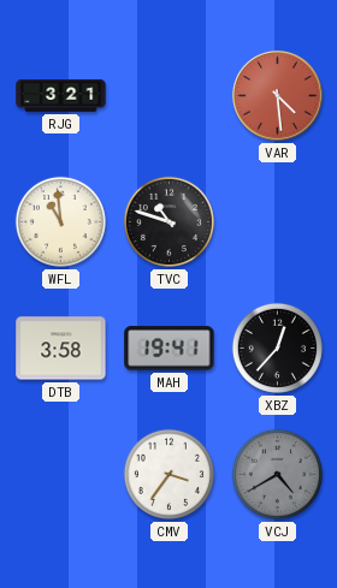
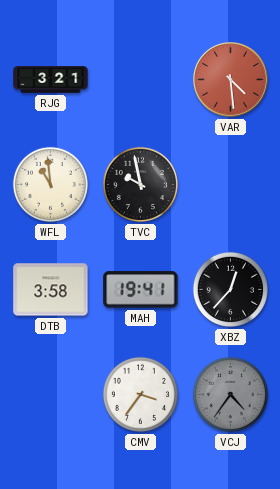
TVC: 10:48 -> 9:58
VCJ: 4:40 -> 4:36
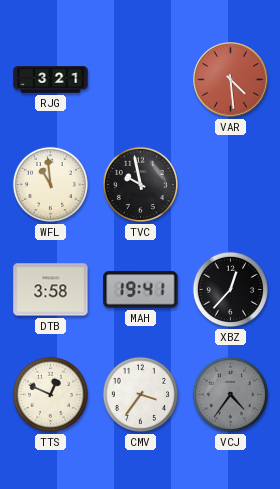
TTS: none -> 12:49
